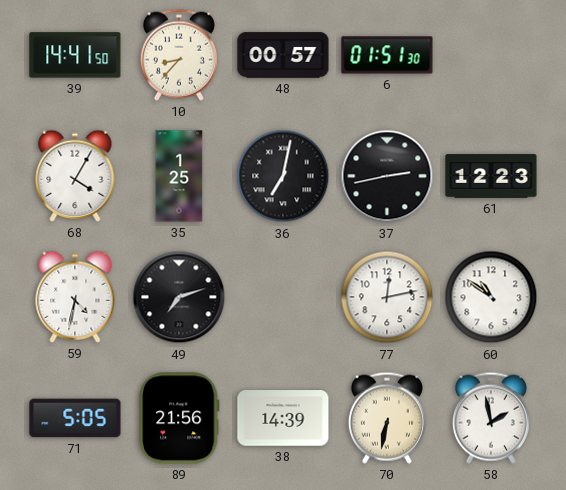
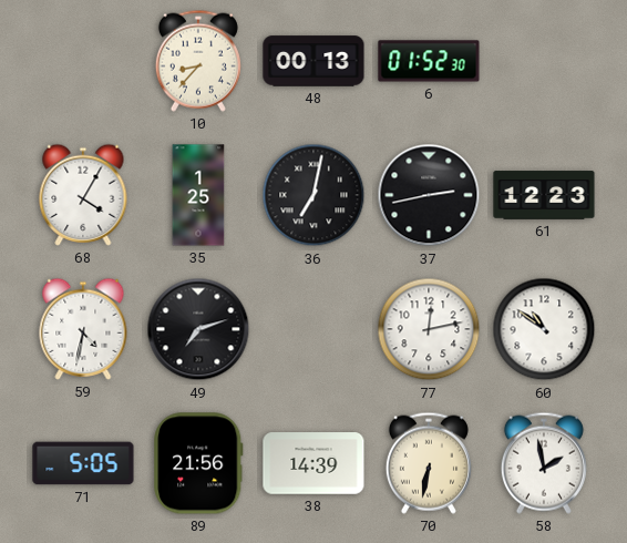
39: 14:41 -> none
48: 00:57 -> 00:13
6: 01:51 -> 01:52
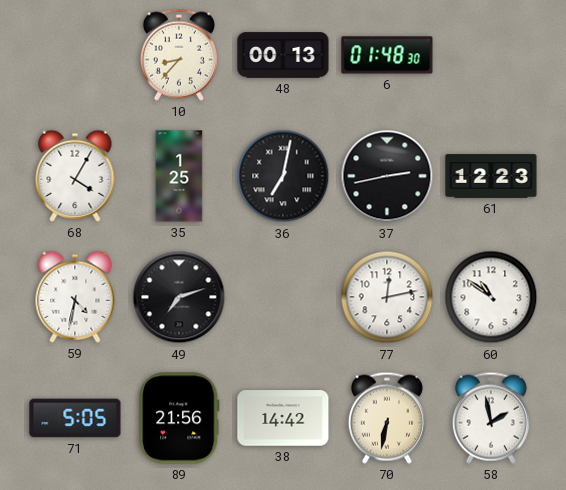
6: 01:52 -> 01:48
38: 14:39 -> 14:42
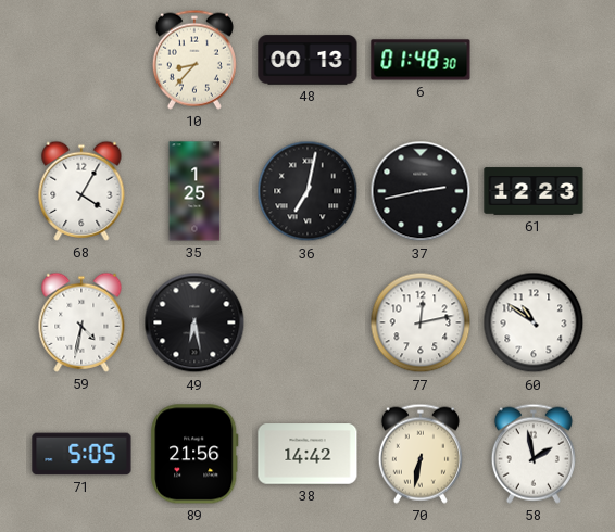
49: 7:12 -> 6:28
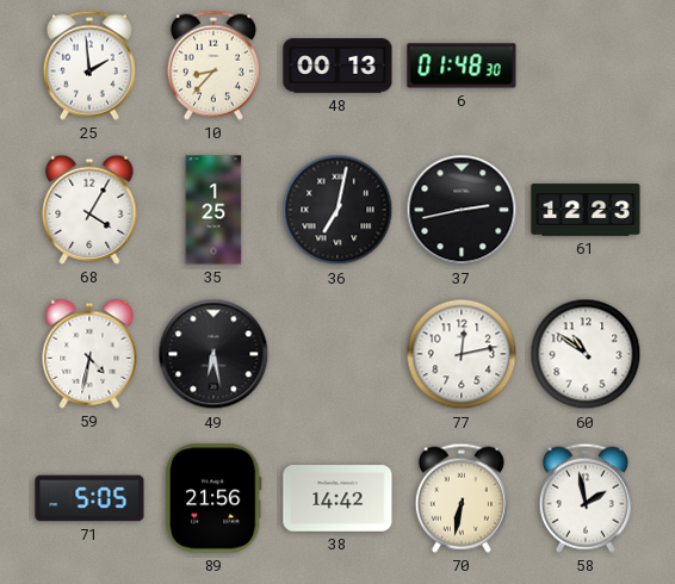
25: none -> 1:59
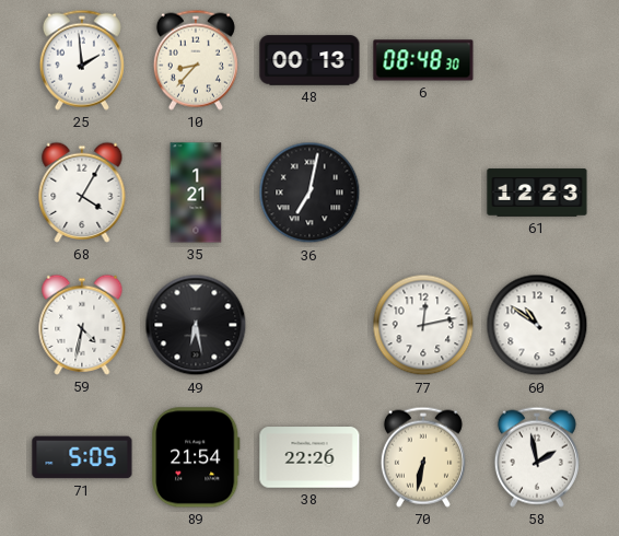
6: 01:48 -> 08:48
35: 1:25 -> 1:21
37: 2:43 -> none
89: 21:56 -> 21:54
38: 14:42 -> 22:26
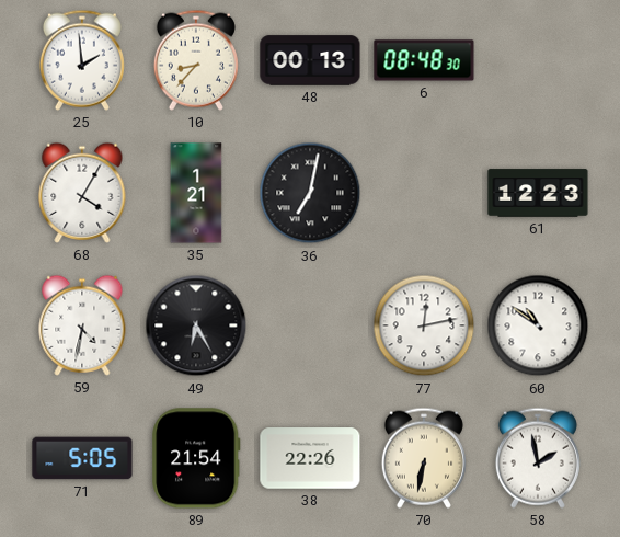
49: 6:28 -> 6:25
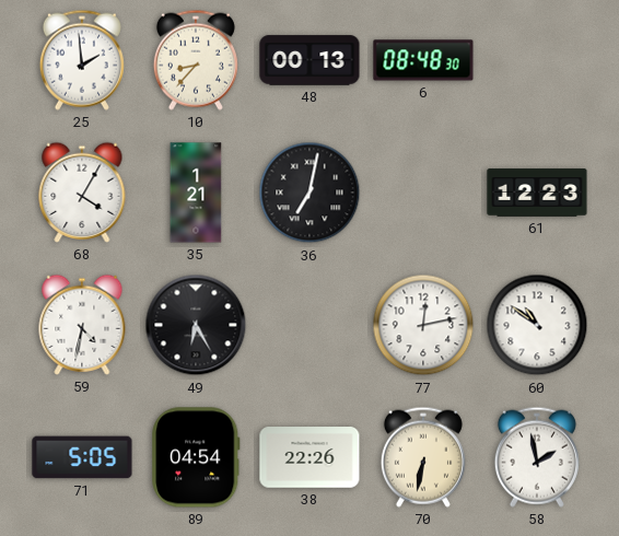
89: 21:54 -> 04:54
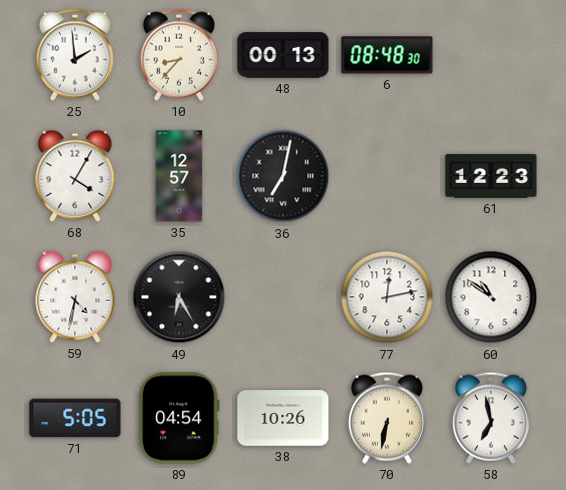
35: 1:21 -> 12:57
38: 22:26 -> 10:26
58: 1:58 -> 6:58
